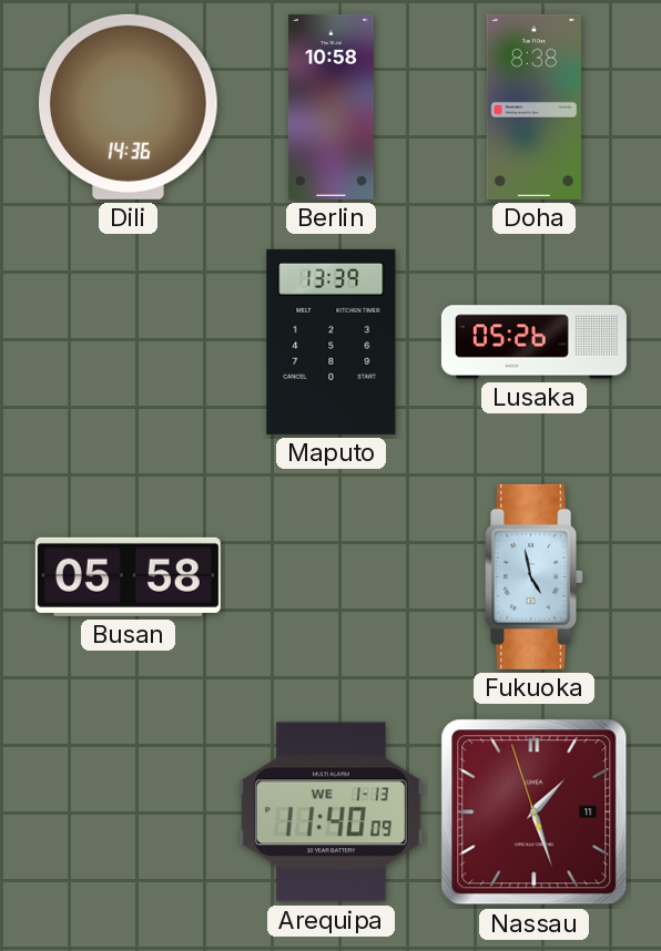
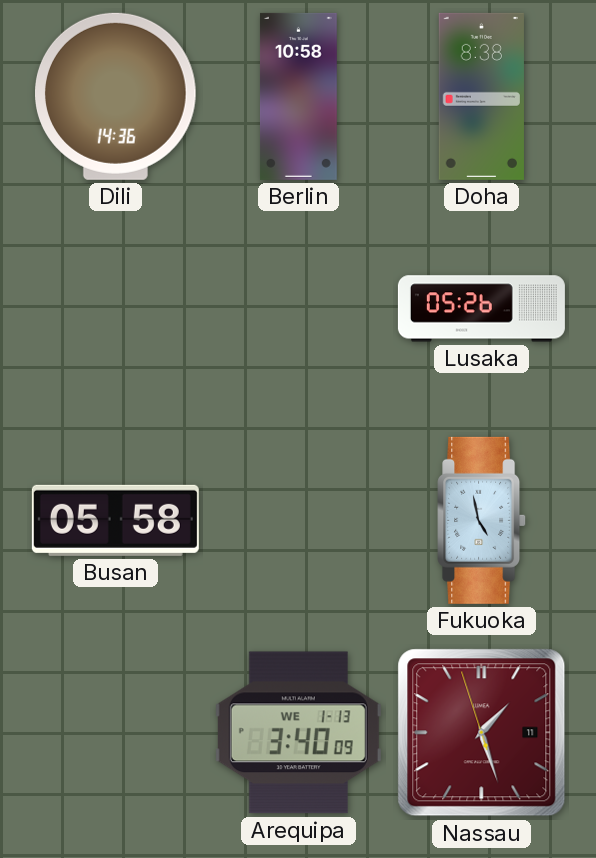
Maputo: 13:39 -> none
Arequipa: 11:40 -> 3:40
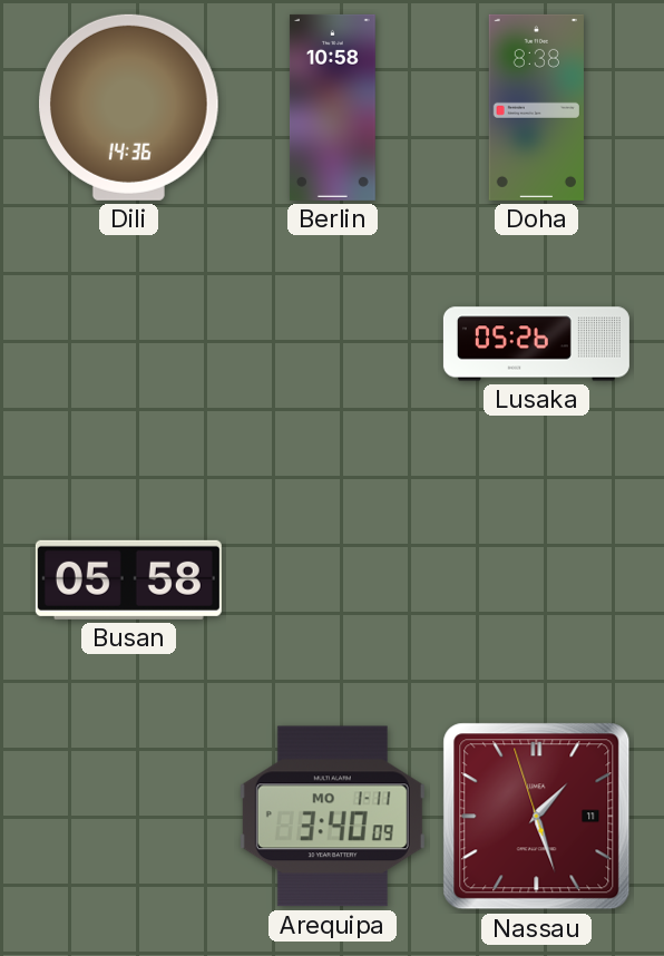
Fukuoka: 4:58 -> none
Arequipa date: WE 1-13 -> MO 1-11
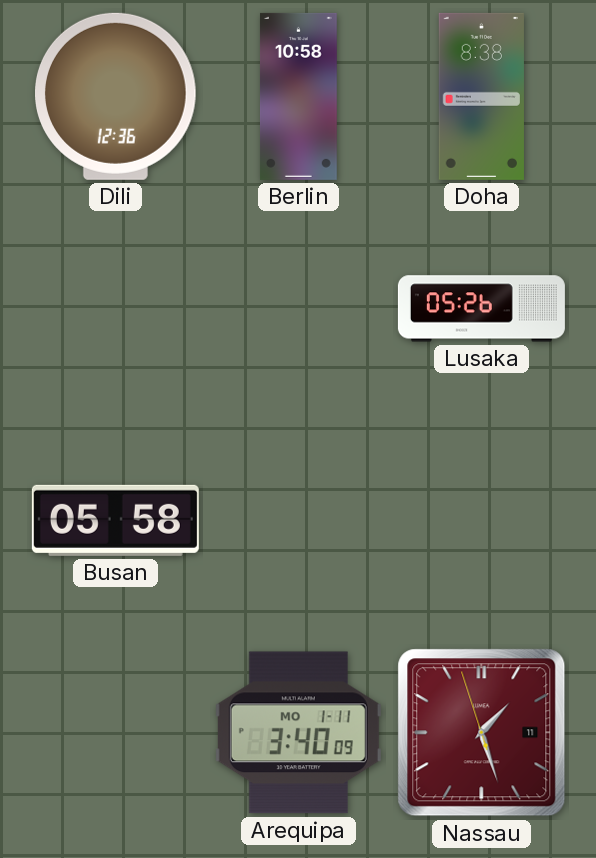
Dili: 14:36 -> 12:36
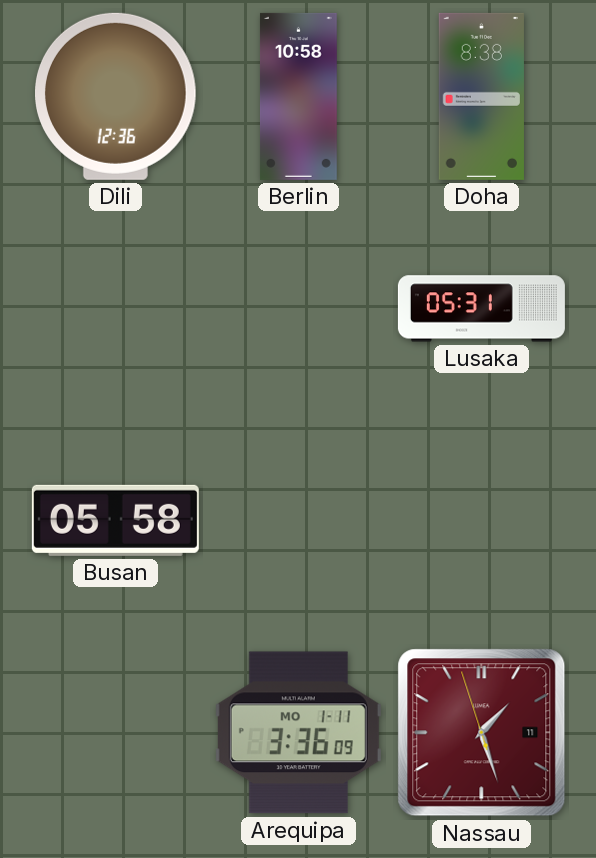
Lusaka: 05:26 -> 05:31
Arequipa: 3:40 -> 3:36
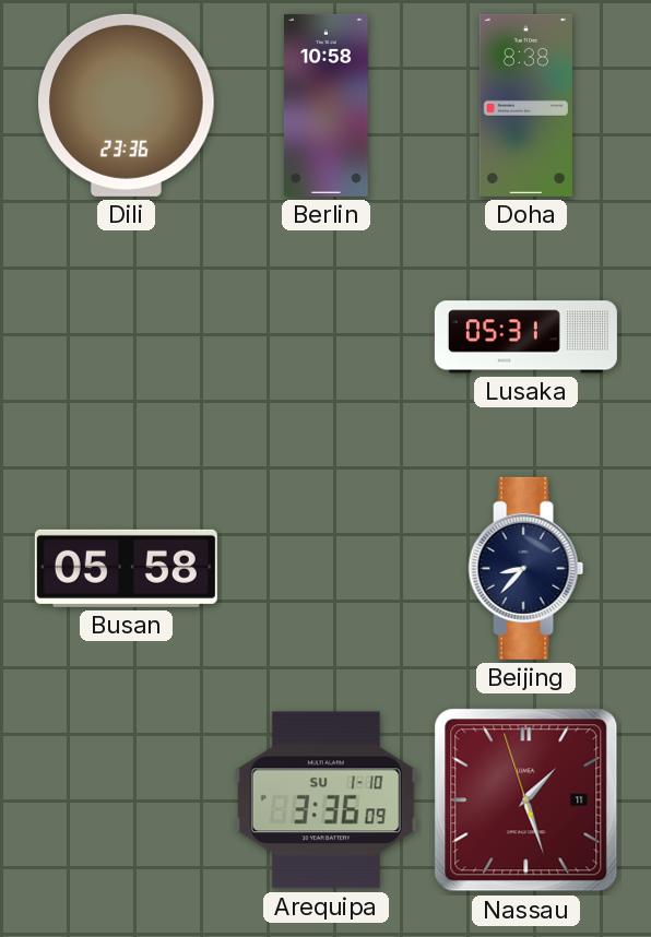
Dili: 12:36 -> 23:36
Beijing: none -> 8:37
Arequipa date: MO 1-11 -> SU 1-10
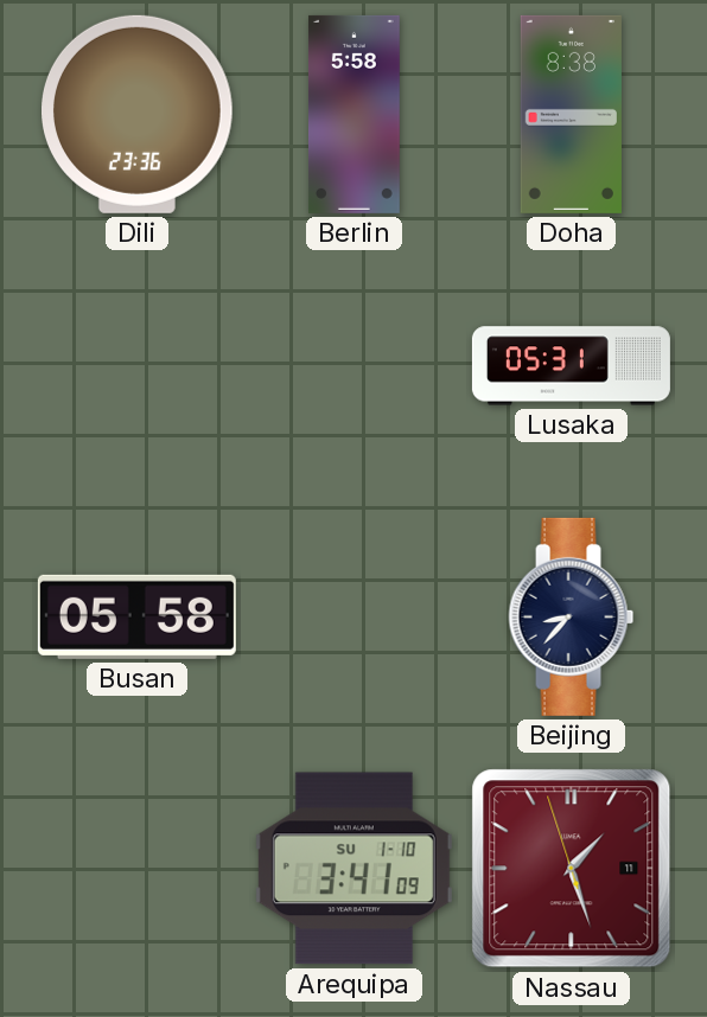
Berlin: 10:58 -> 5:58
Arequipa: 3:36 -> 3:41
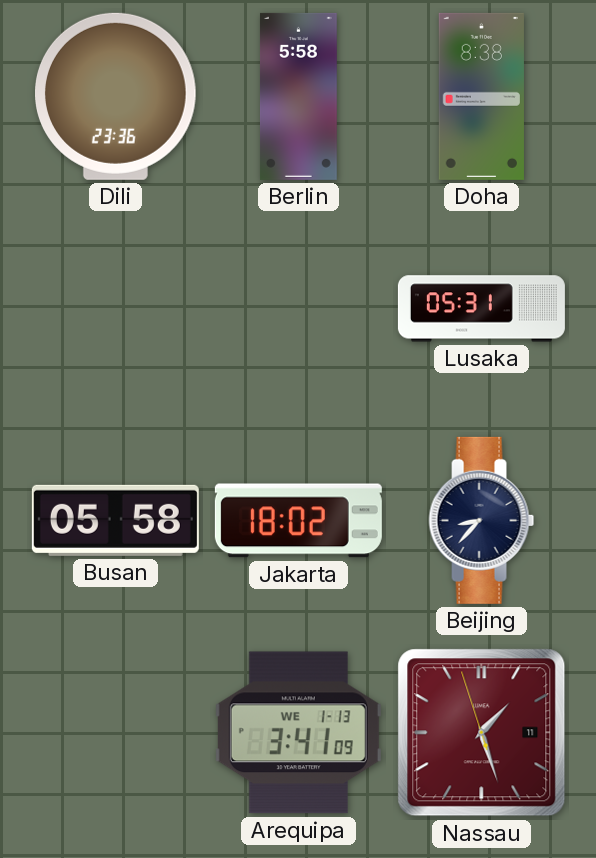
Jakarta: none -> 18:02
Arequipa date: SU 1-10 -> WE 1-13
